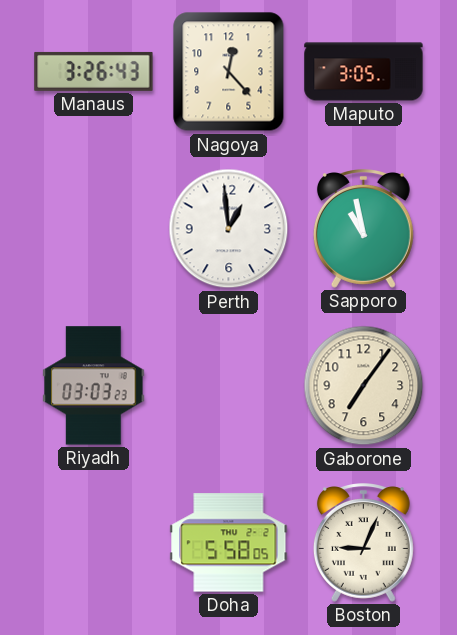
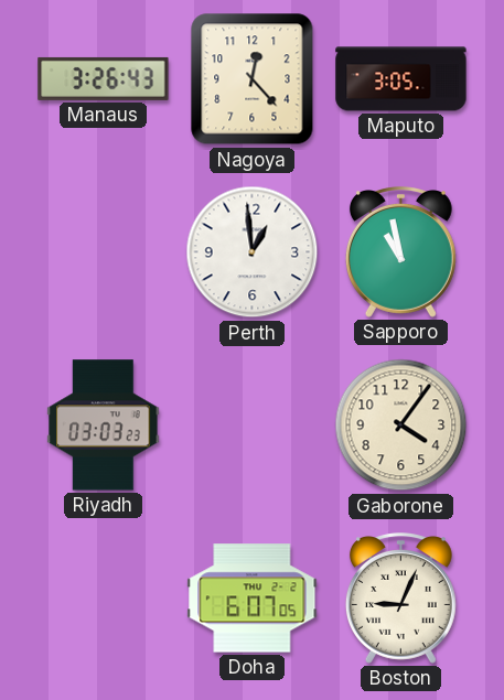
Gaborone: 7:06 -> 4:06
Doha: 5:58 -> 6:07
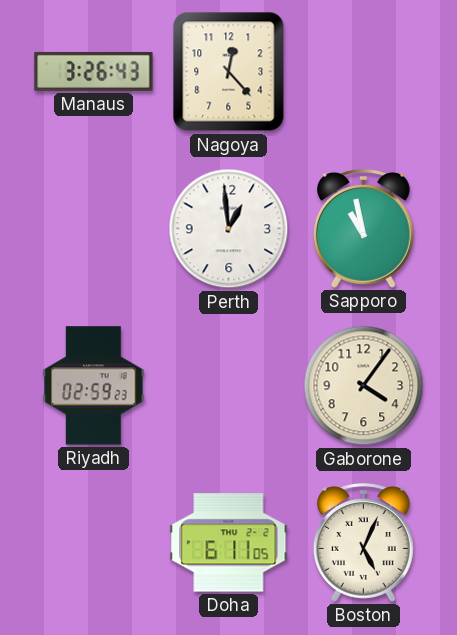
Maputo: 3:05 -> none
Riyadh: 03:03 -> 02:59
Doha: 6:07 -> 6:11
Boston: 9:04 -> 5:04
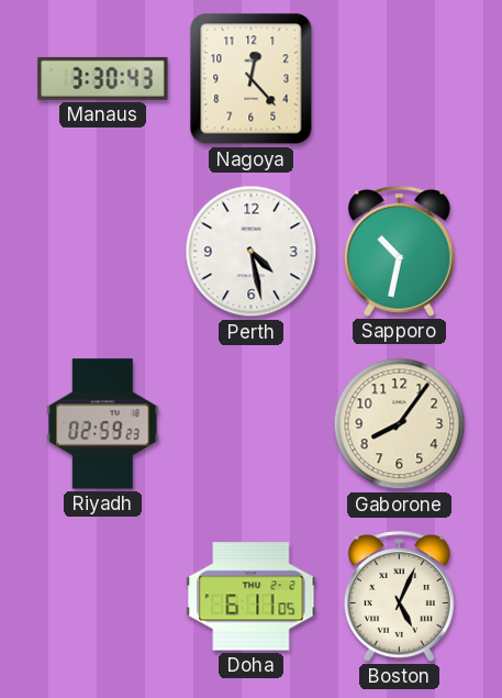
Manaus: 3:26 -> 3:30
Perth: 12:59 -> 4:28
Sapporo: 10:58 -> 10:32
Gaborone: 4:06 -> 8:06
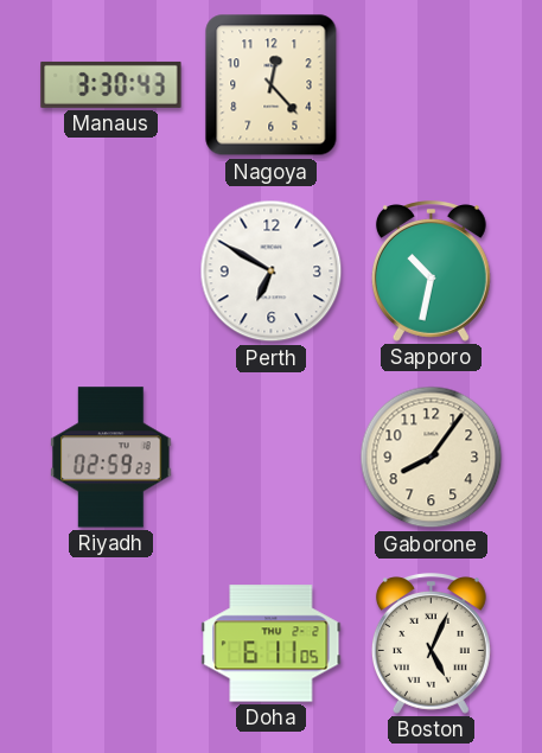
Perth: 4:28 -> 6:50
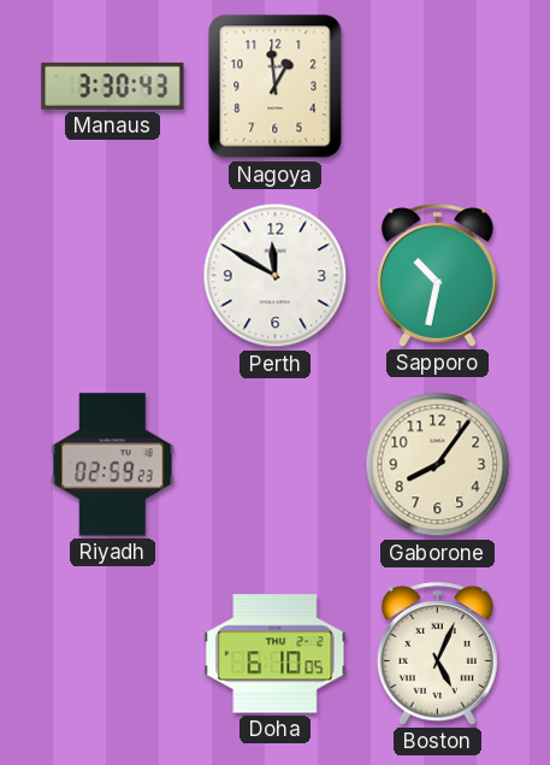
Nagoya: 12:23 -> 12:59
Perth: 6:50 -> 11:50
Doha: 6:11 -> 6:10
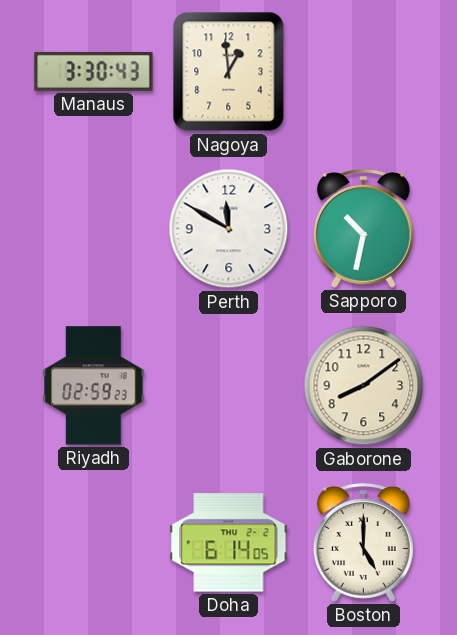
Gaborone: 8:06 -> 8:09
Doha: 6:10 -> 6:14
Boston: 5:04 -> 5:00
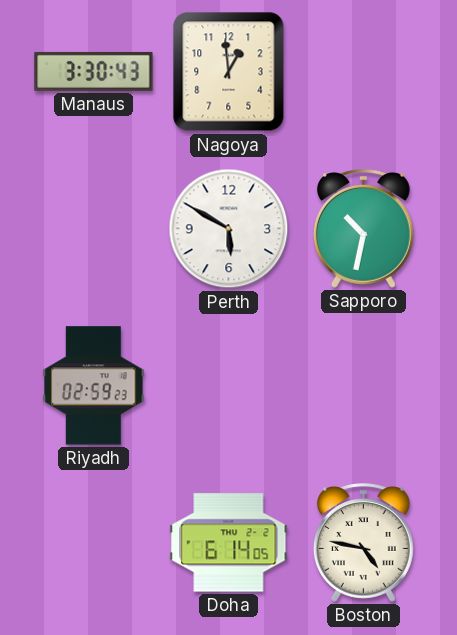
Perth: 11:50 -> 5:50
Gaborone: 8:09 -> none
Boston: 5:00 -> 4:47
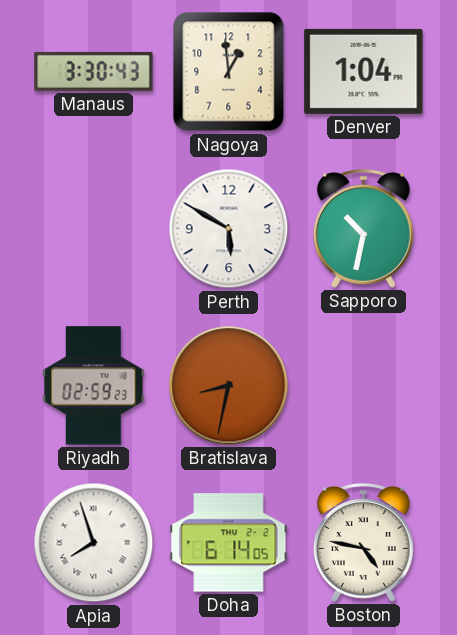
Denver: none -> 1:04
Bratislava: none -> 8:32
Apia: none -> 7:57
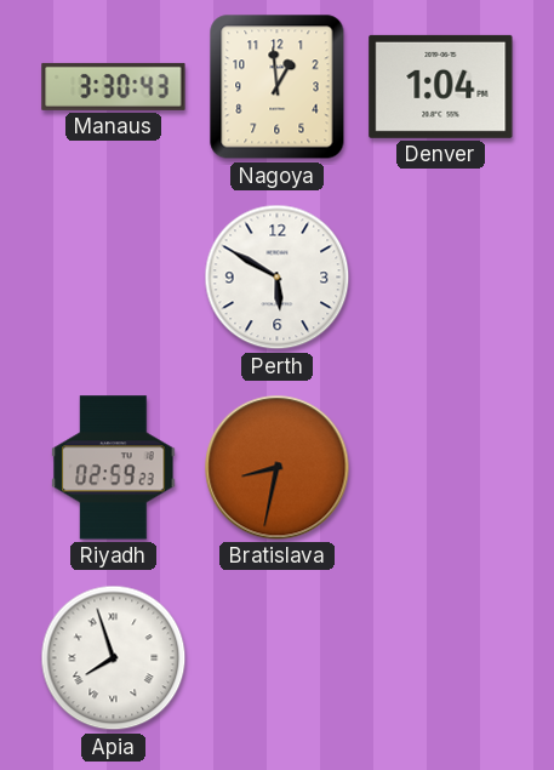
Sapporo: 10:32 -> none
Doha: 6:14 -> none
Boston: 4:47 -> none
